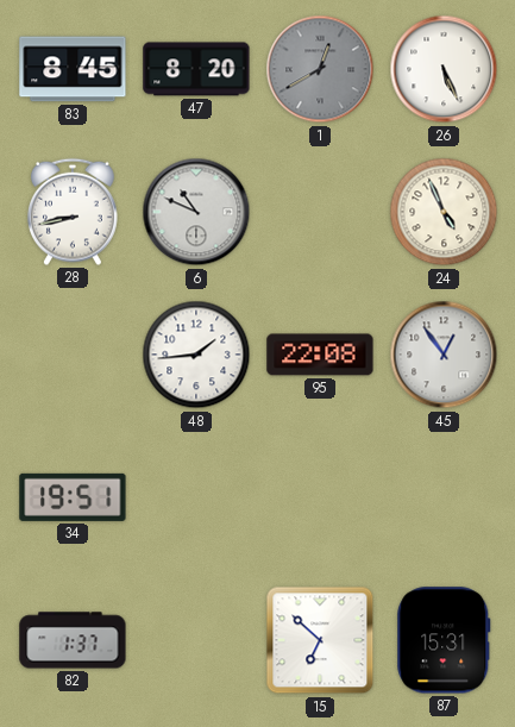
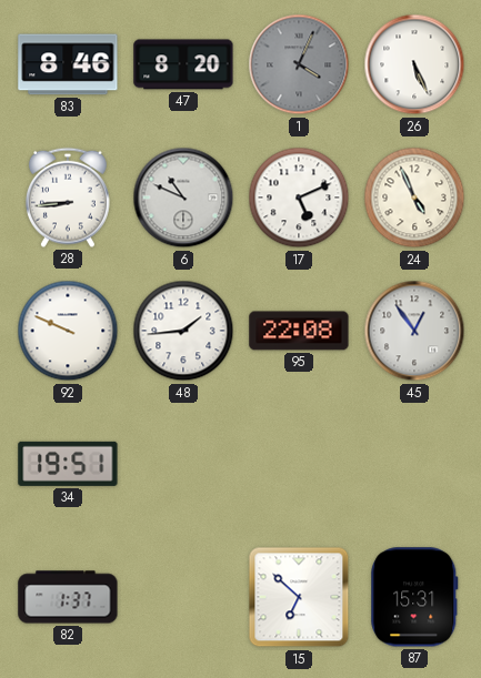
83: 8:45 -> 8:46
1: 12:40 -> 4:04
28: 8:43 -> 8:44
17: none -> 5:11
92: none -> 9:49
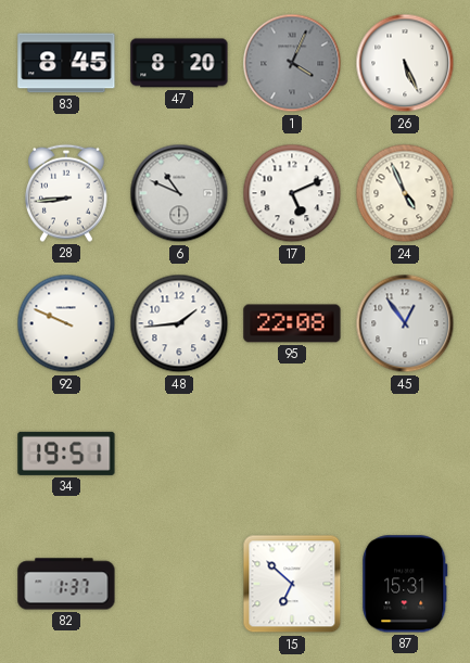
83: 8:46 -> 8:45
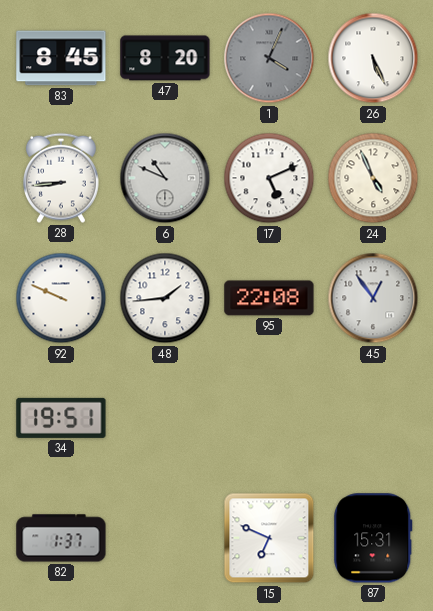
15: 6:52 -> 6:49
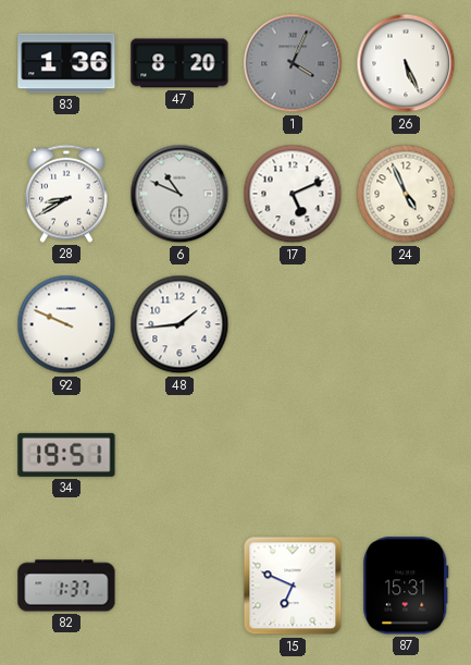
83: 8:45 -> 1:36
28: 8:44 -> 8:40
95: 22:08 -> none
45: 12:54 -> none
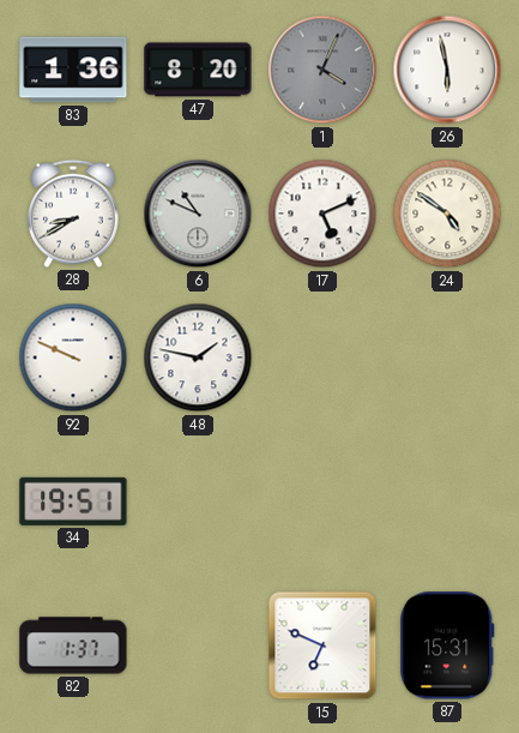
26: 5:26 -> 5:58
24: 4:56 -> 4:51
48: 1:44 -> 1:47
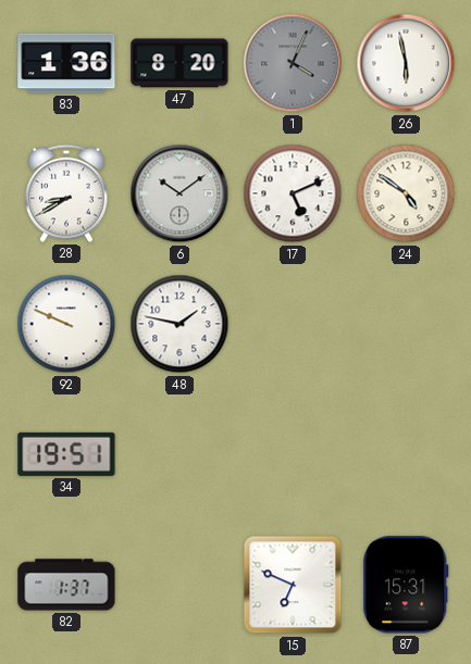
6: 10:49 -> 10:09
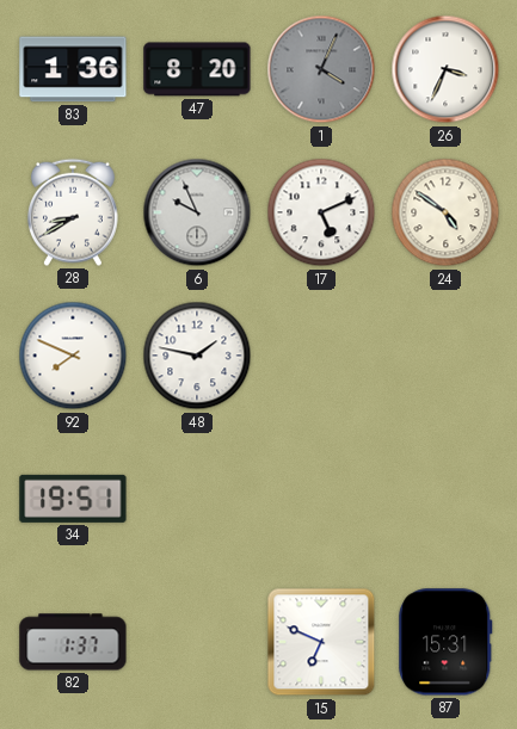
26: 5:58 -> 3:34
6: 10:09 -> 9:56
92: 9:49 -> 7:49
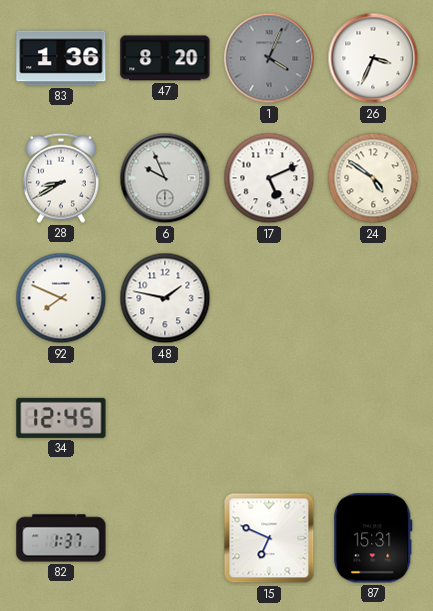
34: 19:51 -> 12:45
